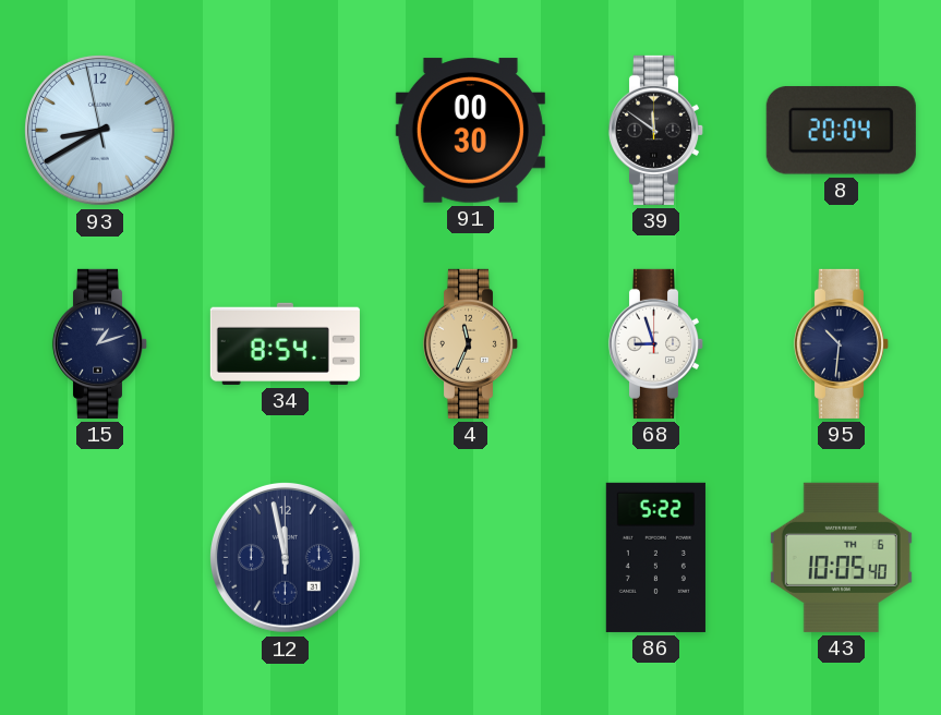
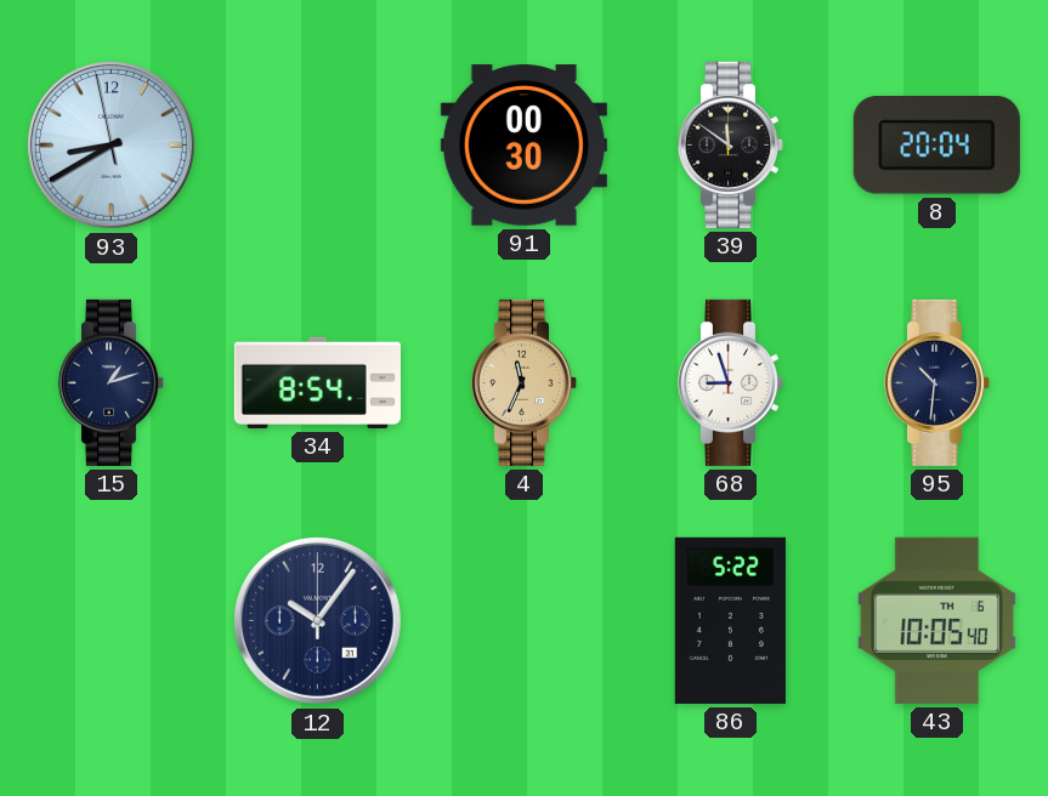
12: 11:58 -> 10:06
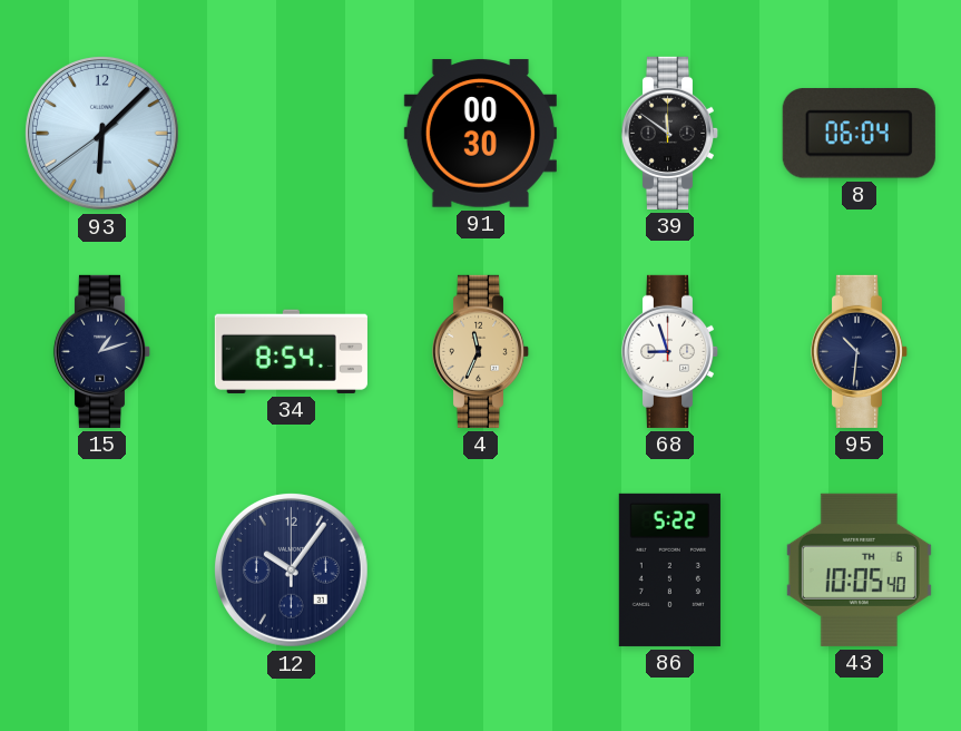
93: 8:39 -> 6:07
8: 20:04 -> 06:04
